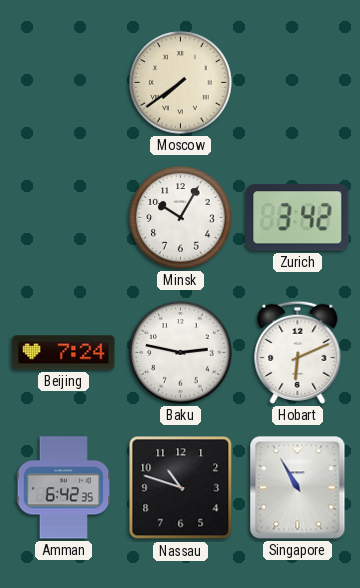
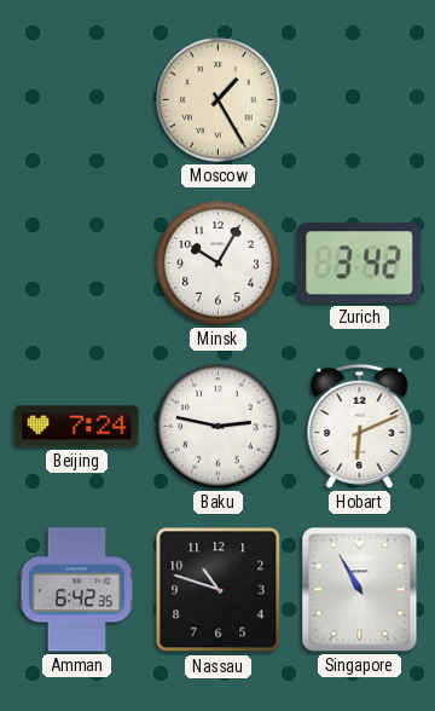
Moscow: 7:39 -> 1:25
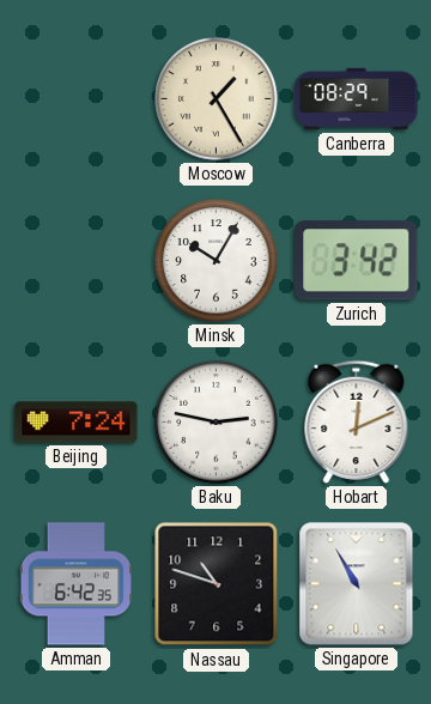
Canberra: none -> 08:29
Hobart: 6:11 -> 12:11
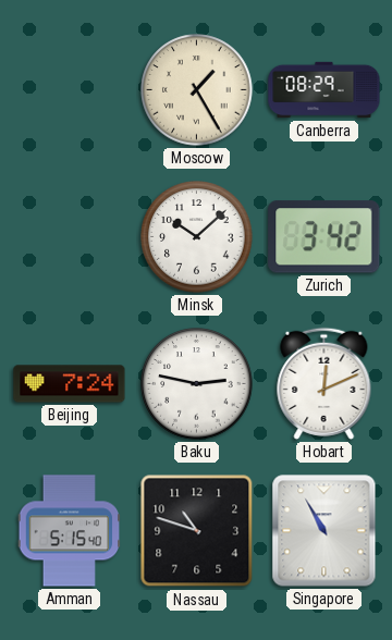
Minsk: 10:05 -> 10:08
Amman: 6:42 -> 5:15
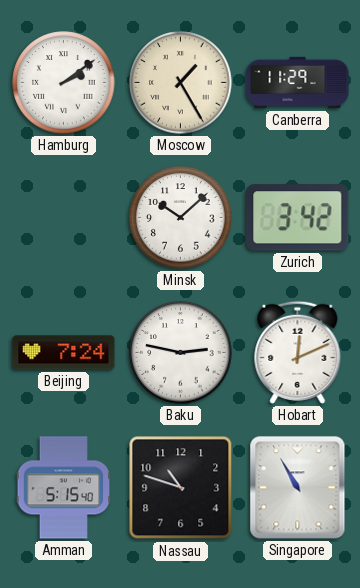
Hamburg: none -> 2:09
Canberra: 08:29 -> 11:29
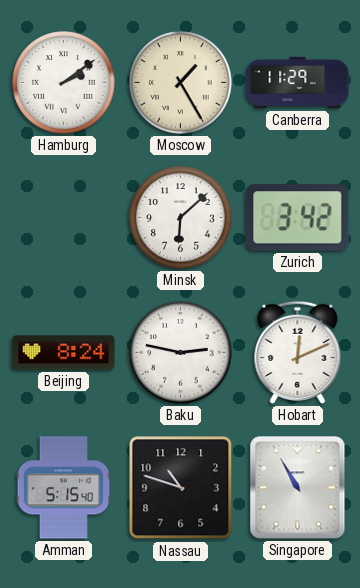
Minsk: 10:08 -> 6:08
Beijing: 7:24 -> 8:24
